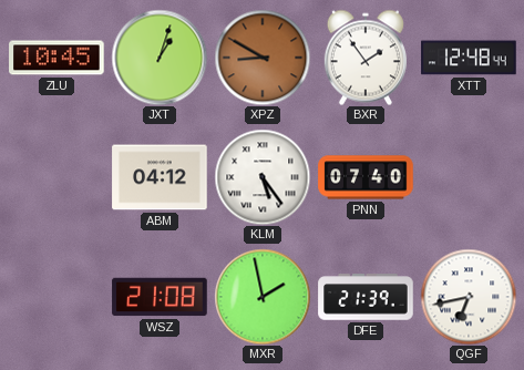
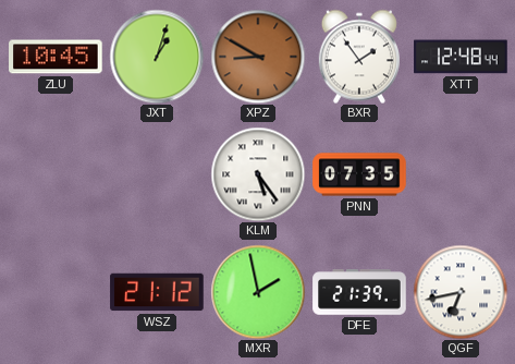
ABM: 04:12 -> none
PNN: 07:40 -> 07:35
WSZ: 21:08 -> 21:12
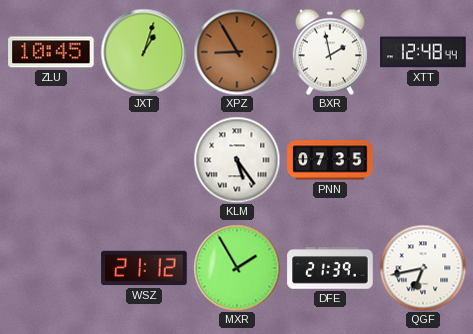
XPZ: 8:50 -> 8:55
BXR: 1:54 -> 1:58
MXR: 1:58 -> 1:55
